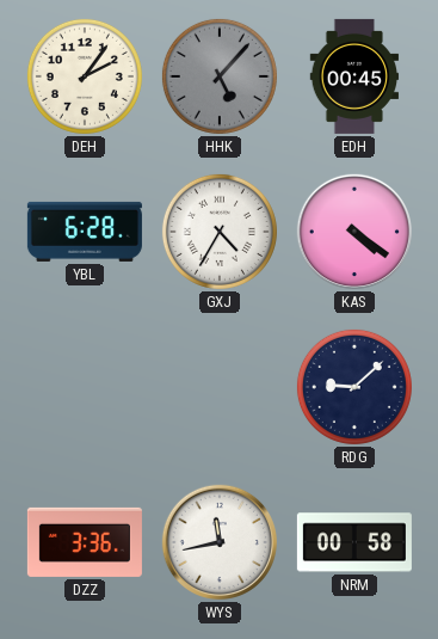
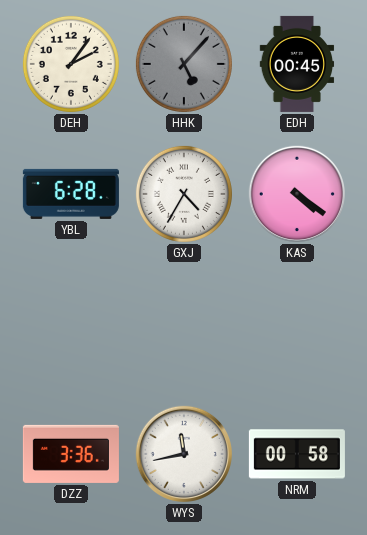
RDG: 9:08 -> none
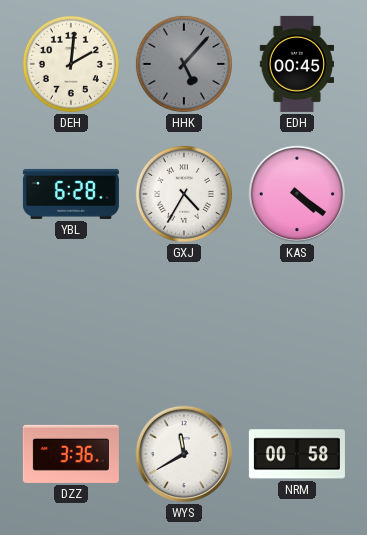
DEH: 2:06 -> 2:01
WYS: 11:43 -> 11:40
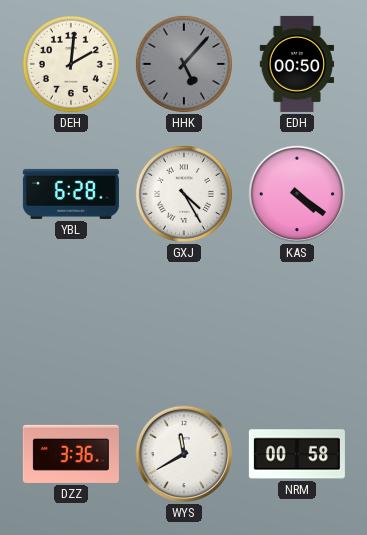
EDH: 00:45 -> 00:50
GXJ: 4:35 -> 4:25
